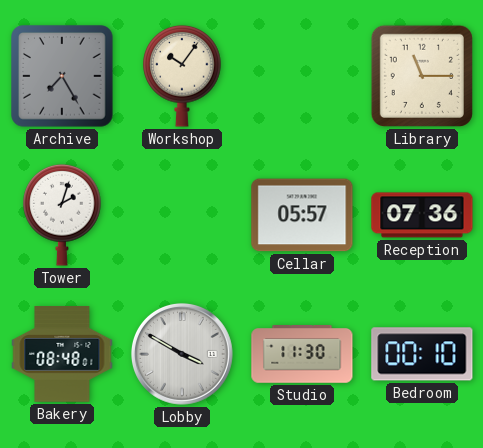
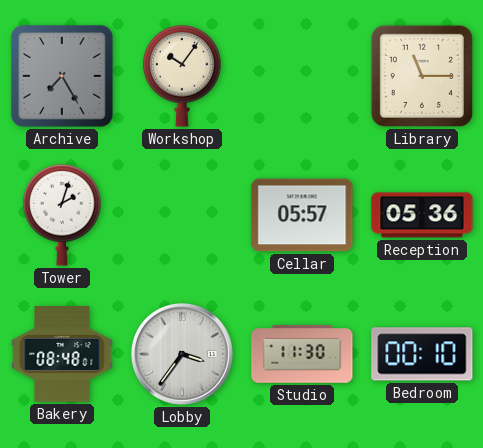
Reception: 07:36 -> 05:36
Lobby: 3:50 -> 3:36
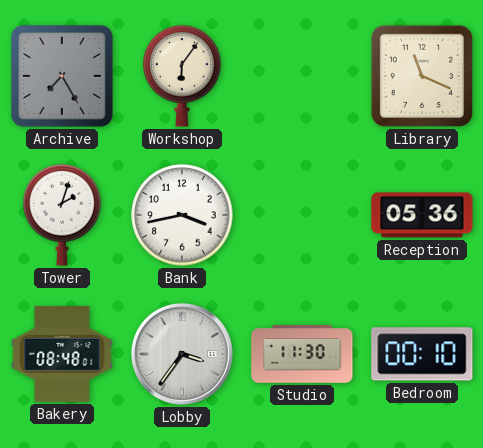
Workshop: 10:06 -> 6:06
Library: 11:15 -> 11:19
Bank: none -> 3:43
Cellar: 05:57 -> none
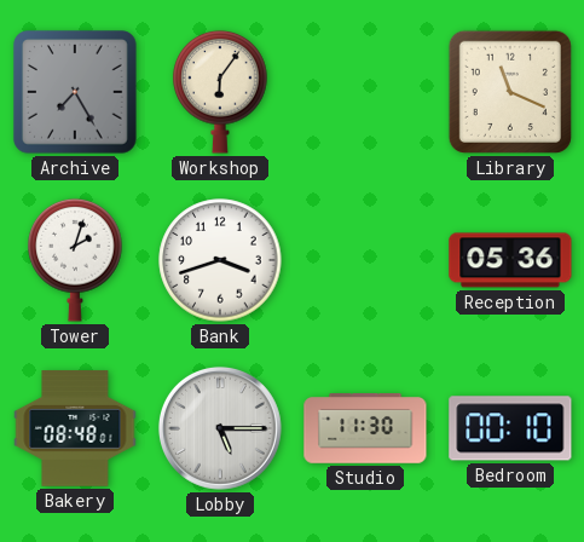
Bank: 3:43 -> 3:42
Lobby: 3:36 -> 5:15
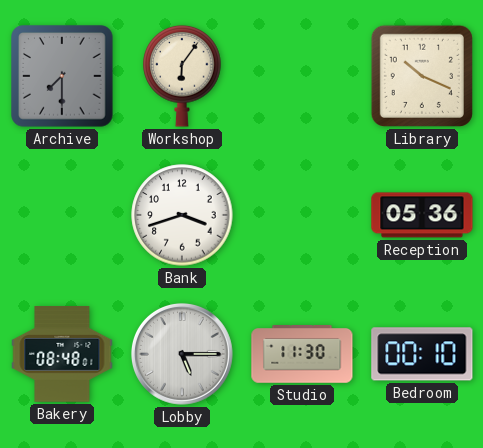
Archive: 7:25 -> 7:30
Library: 11:19 -> 10:19
Tower: 2:03 -> none
